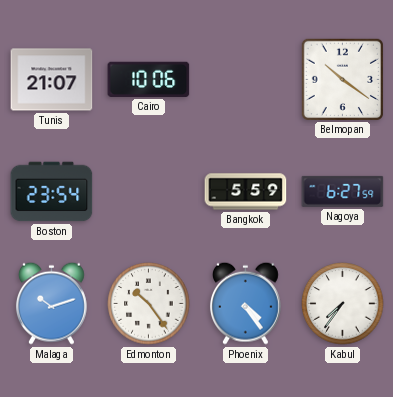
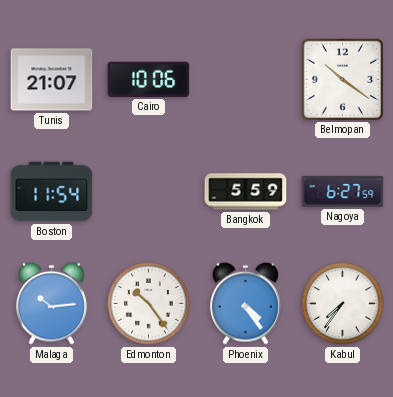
Boston: 23:54 -> 11:54
Malaga: 10:12 -> 10:14
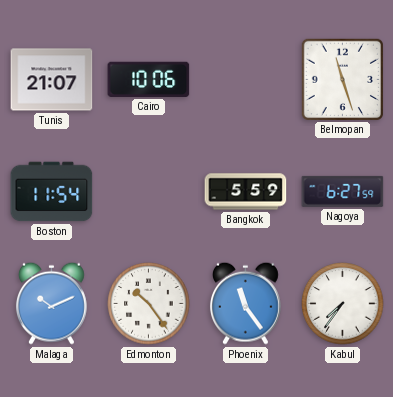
Belmopan: 10:21 -> 11:27
Malaga: 10:14 -> 10:11
Phoenix: 4:24 -> 11:24
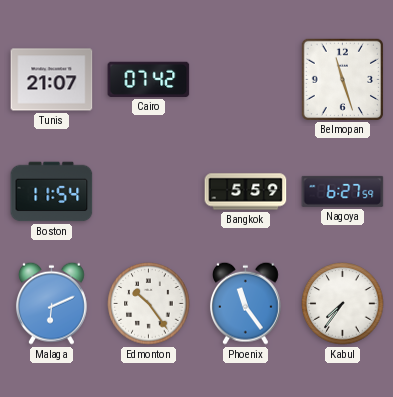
Cairo: 10:06 -> 07:42
Malaga: 10:11 -> 6:11
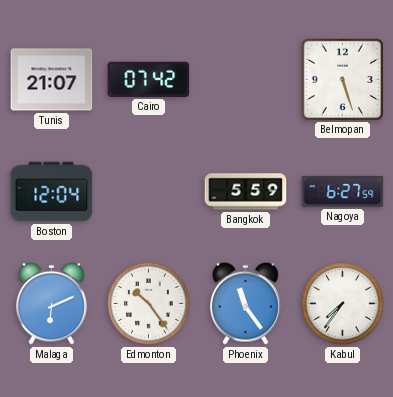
Belmopan: 11:27 -> 5:27
Boston: 11:54 -> 12:04
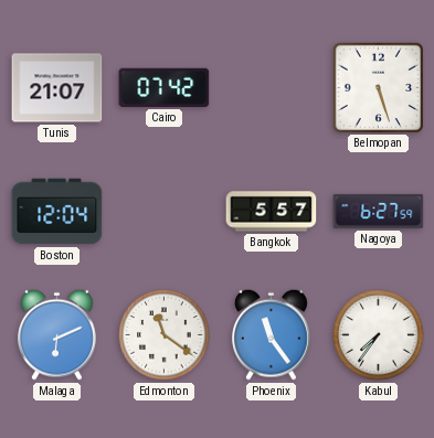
Bangkok: 5:59 -> 5:57
Edmonton: 10:24 -> 11:21
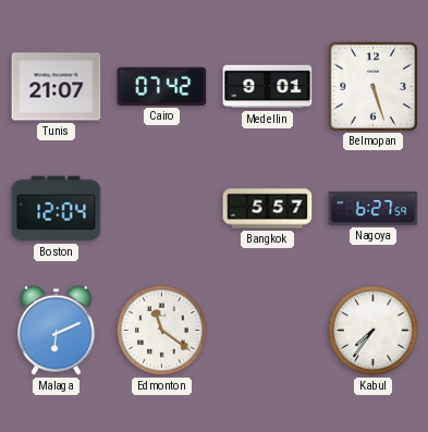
Medellin: none -> 9:01
Phoenix: 11:24 -> none
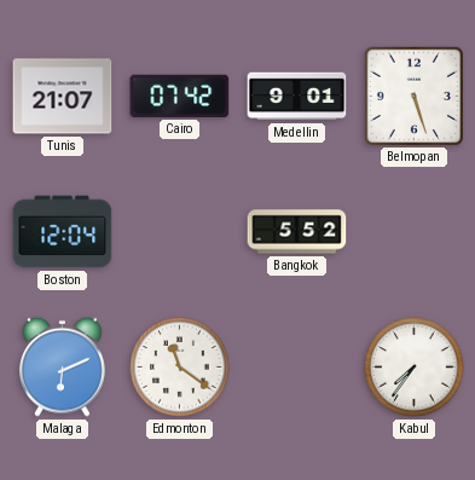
Bangkok: 5:57 -> 5:52
Nagoya: 6:27 -> none
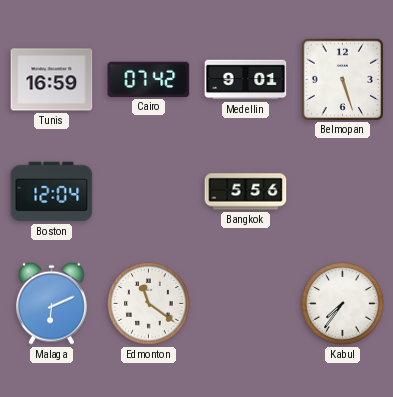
Tunis: 21:07 -> 16:59
Bangkok: 5:52 -> 5:56
